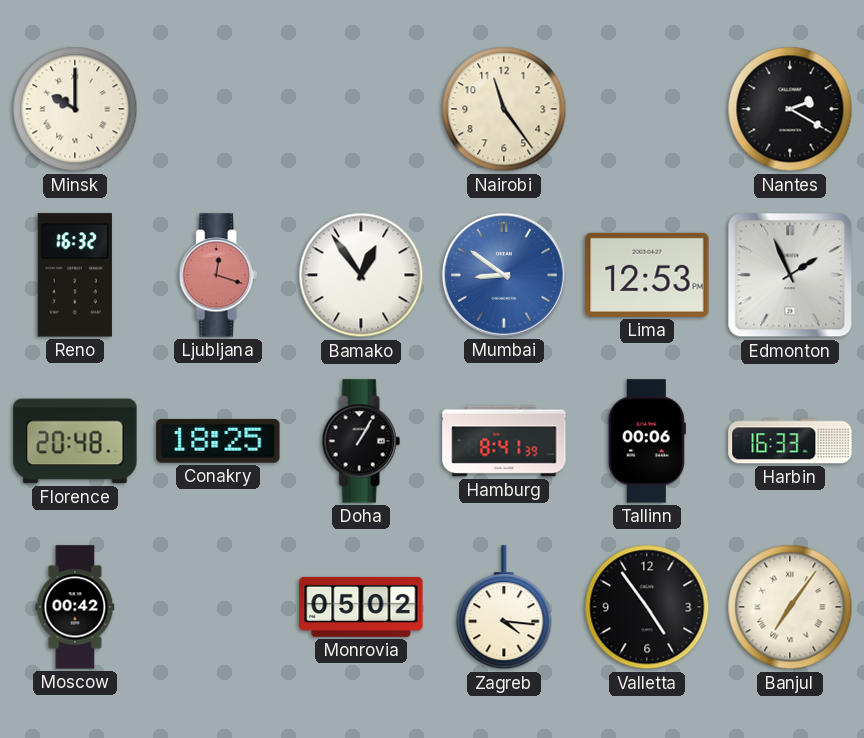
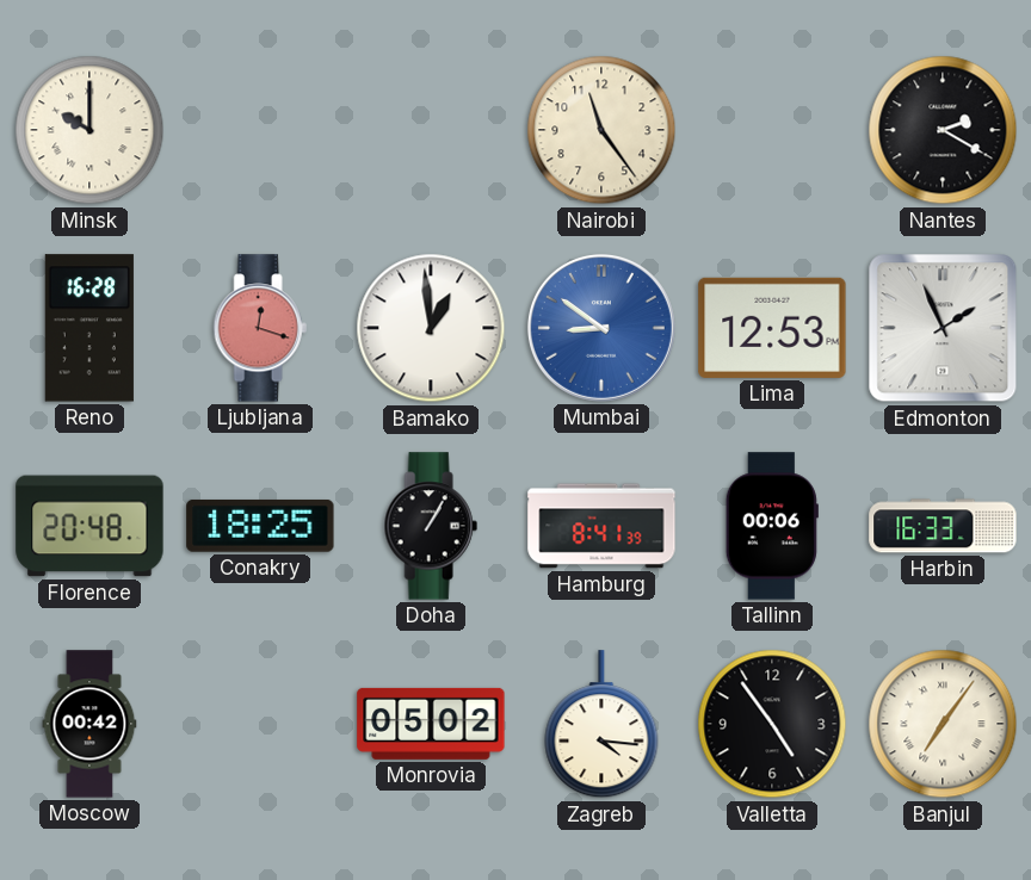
Reno: 16:32 -> 16:28
Bamako: 12:54 -> 12:59
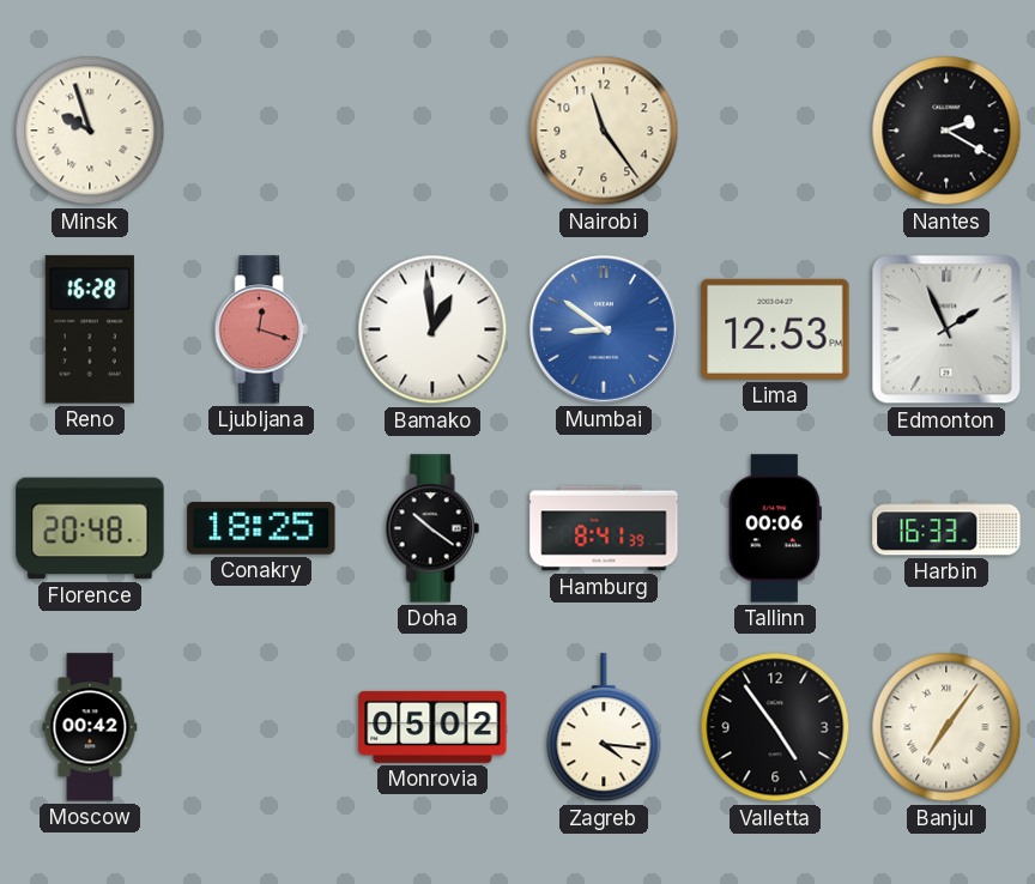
Minsk: 10:00 -> 9:57
Doha: 1:05 -> 10:21
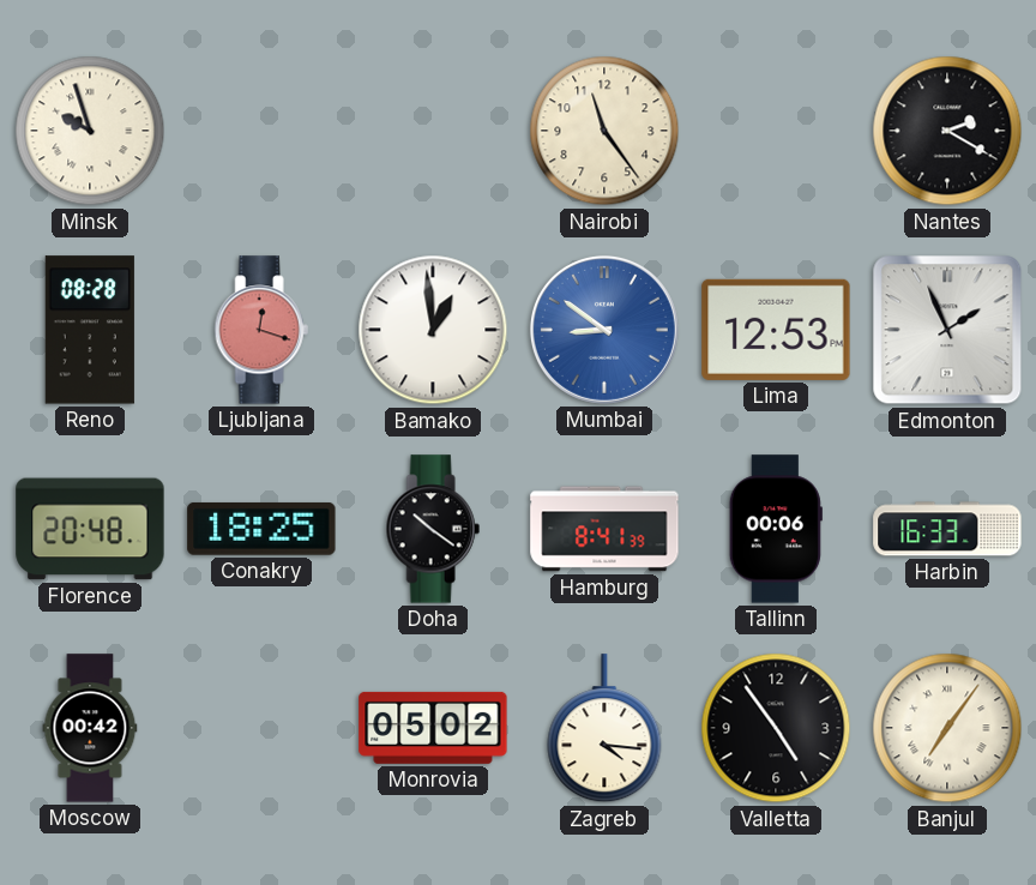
Reno: 16:28 -> 08:28
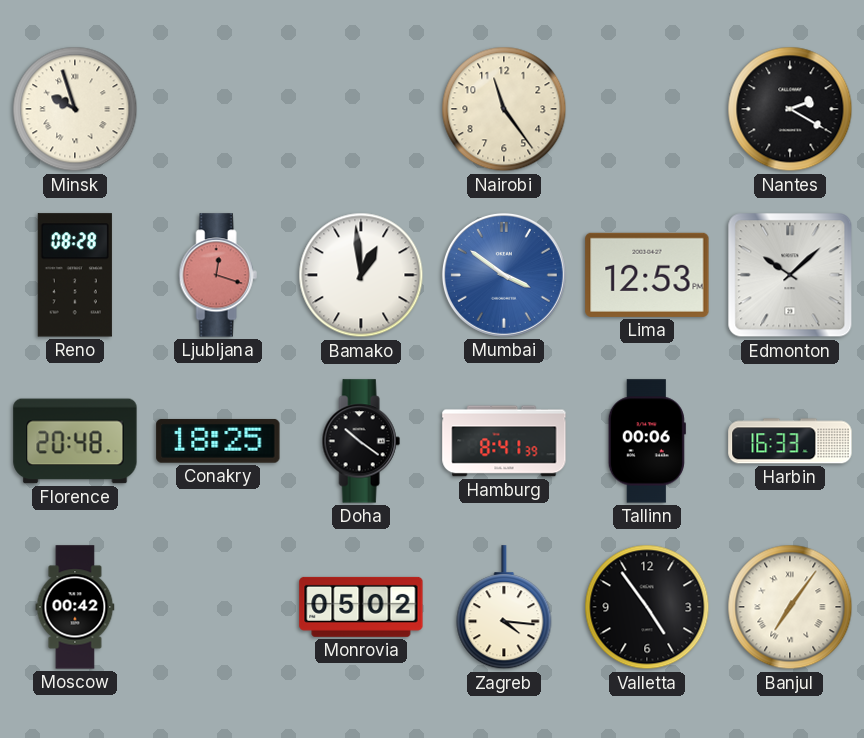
Mumbai: 8:51 -> 3:51
Edmonton: 1:56 -> 10:08
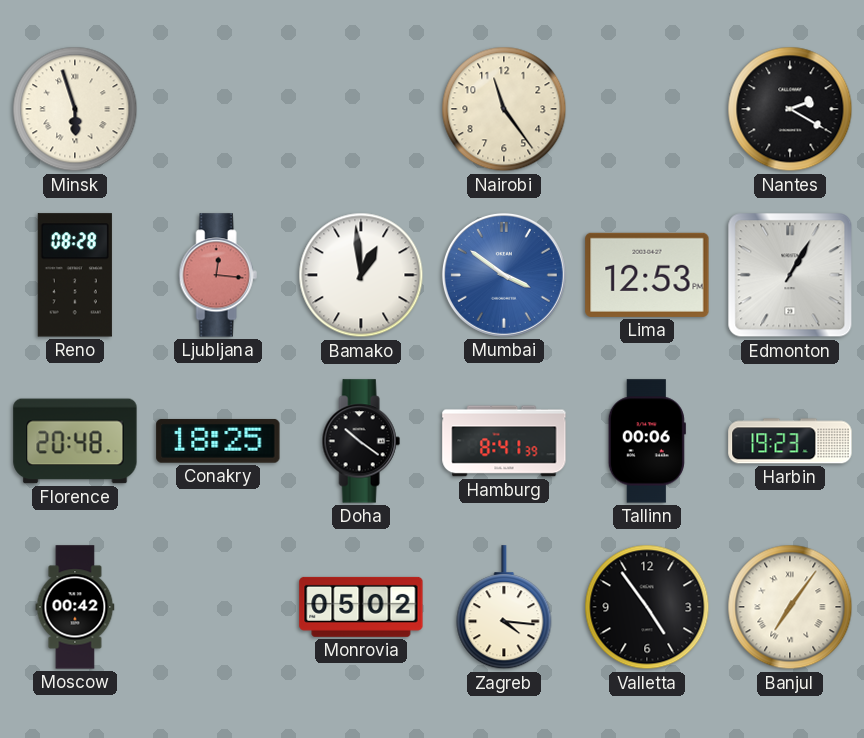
Minsk: 9:57 -> 5:57
Ljubljana: 12:18 -> 12:16
Edmonton: 10:08 -> 1:05
Harbin: 16:33 -> 19:23
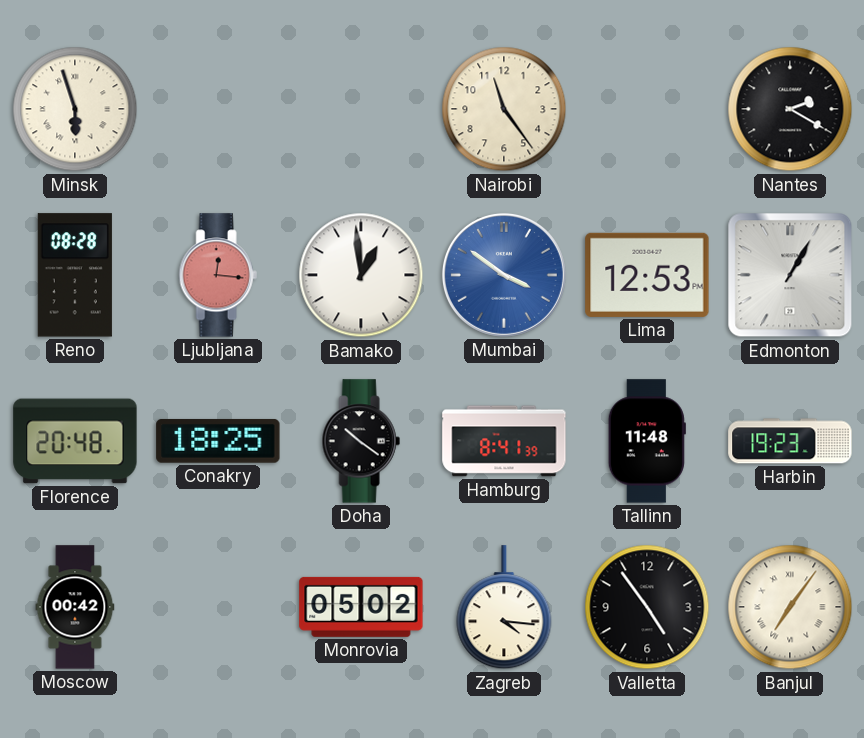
Tallinn: 00:06 -> 11:48
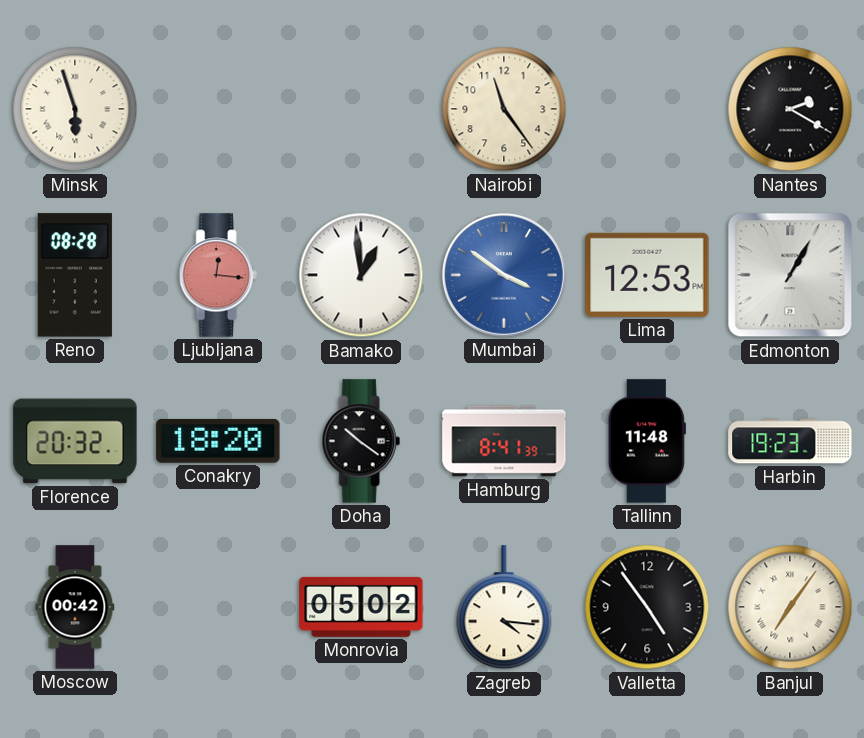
Florence: 20:48 -> 20:32
Conakry: 18:25 -> 18:20
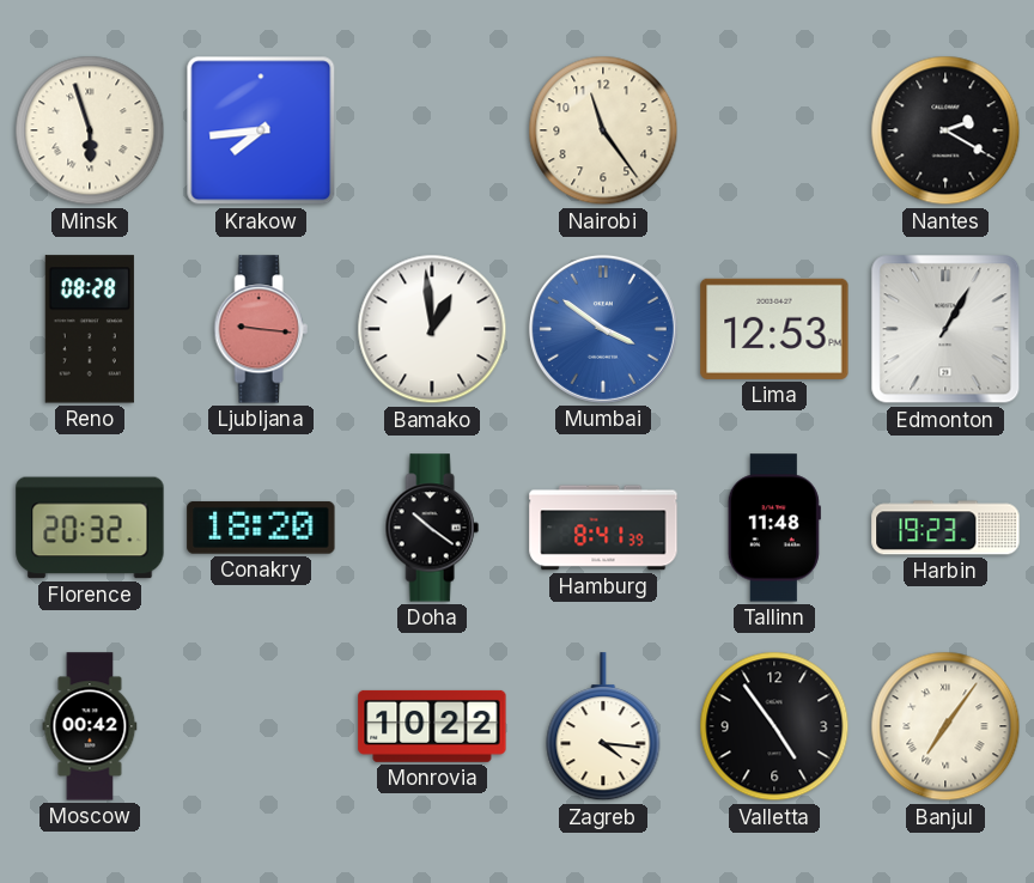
Krakow: none -> 7:44
Ljubljana: 12:16 -> 9:16
Monrovia: 05:02 -> 10:22
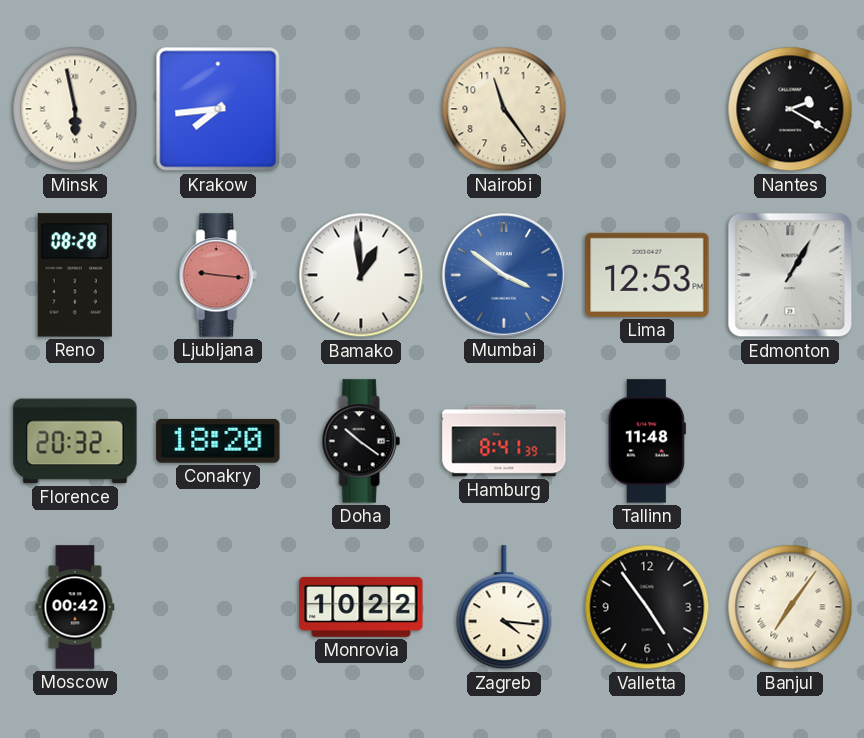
Minsk: 5:57 -> 5:58
Harbin: 19:23 -> none
